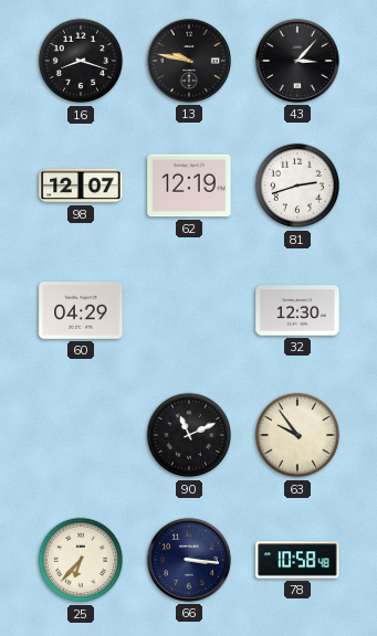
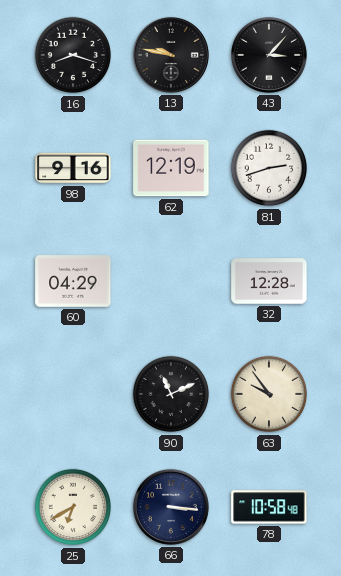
98: 12:07 -> 9:16
32: 12:30 -> 12:28
25: 6:37 -> 6:40
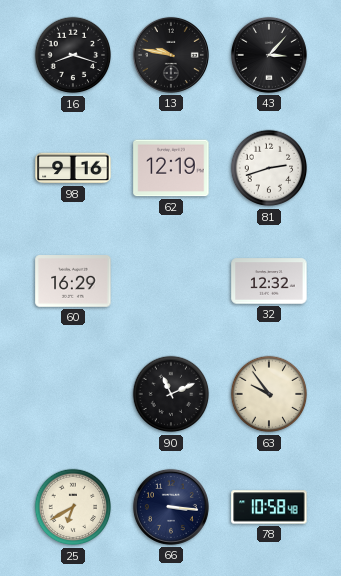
60: 04:29 -> 16:29
32: 12:28 -> 12:32
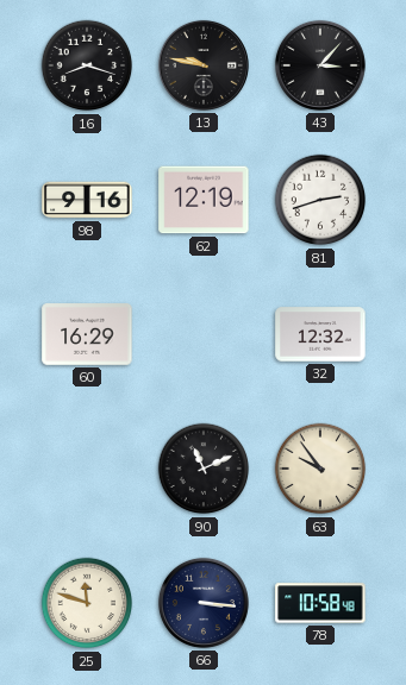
25: 6:40 -> 11:48
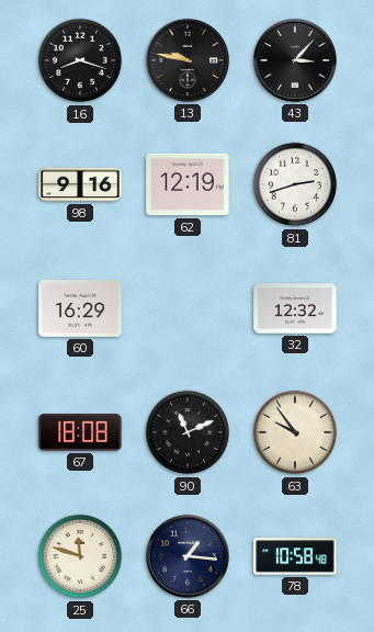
67: none -> 18:08
66: 3:16 -> 1:16
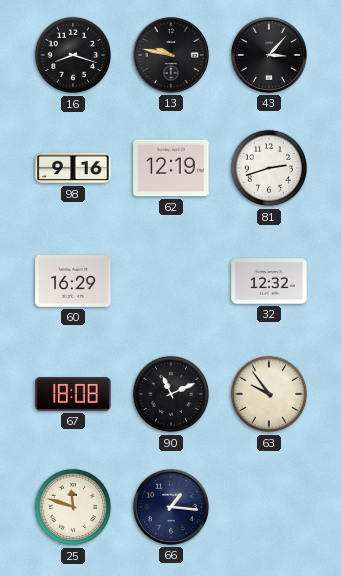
78: 10:58 -> none
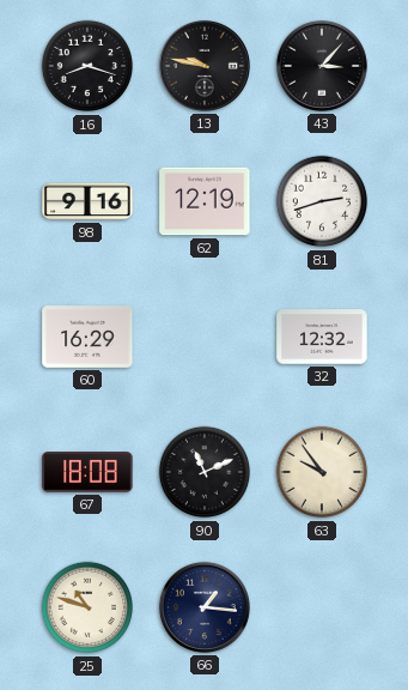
25: 11:48 -> 10:48
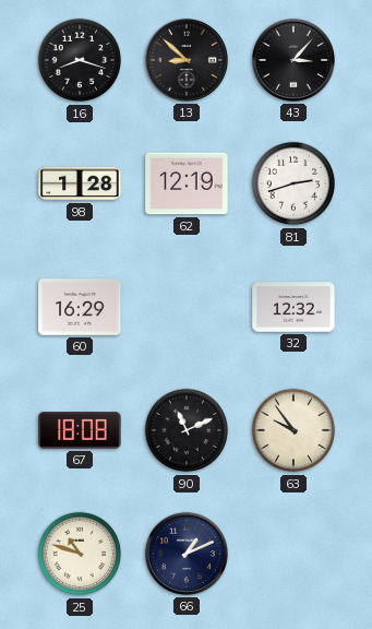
13: 9:47 -> 8:52
98: 9:16 -> 1:28
66: 1:16 -> 1:11
